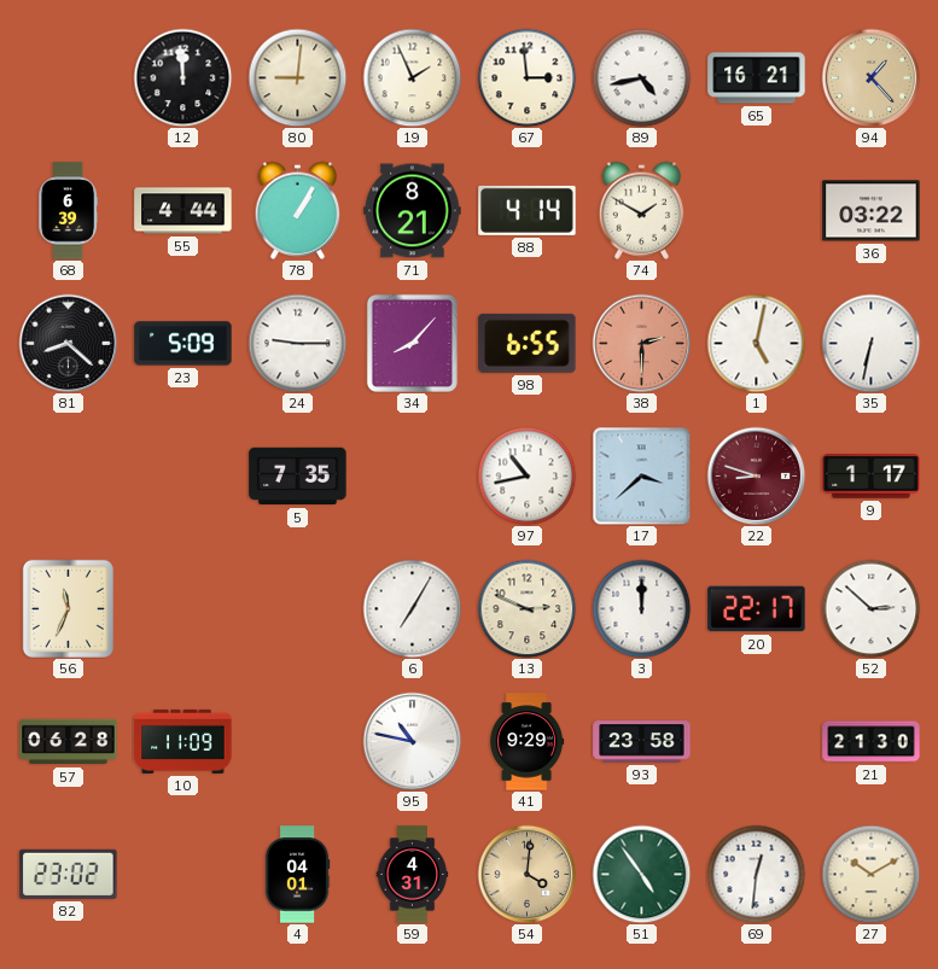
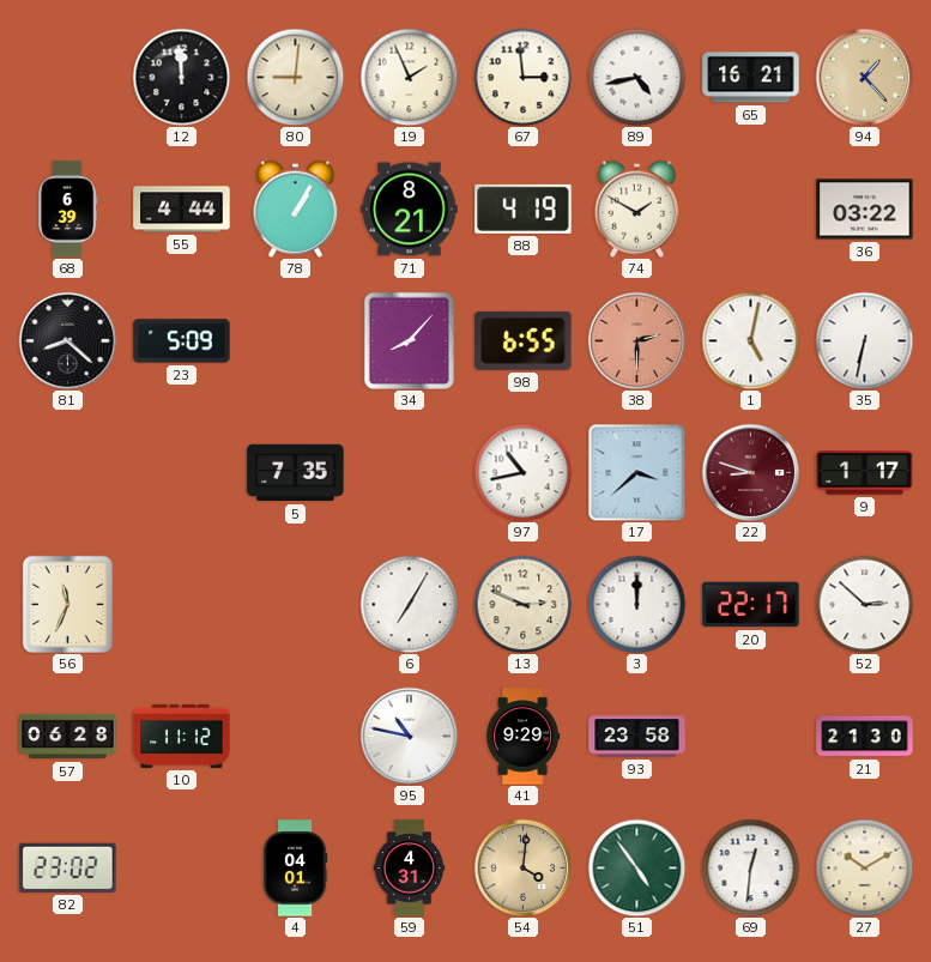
88: 4:14 -> 4:19
24: 9:15 -> none
10: 11:09 -> 11:12
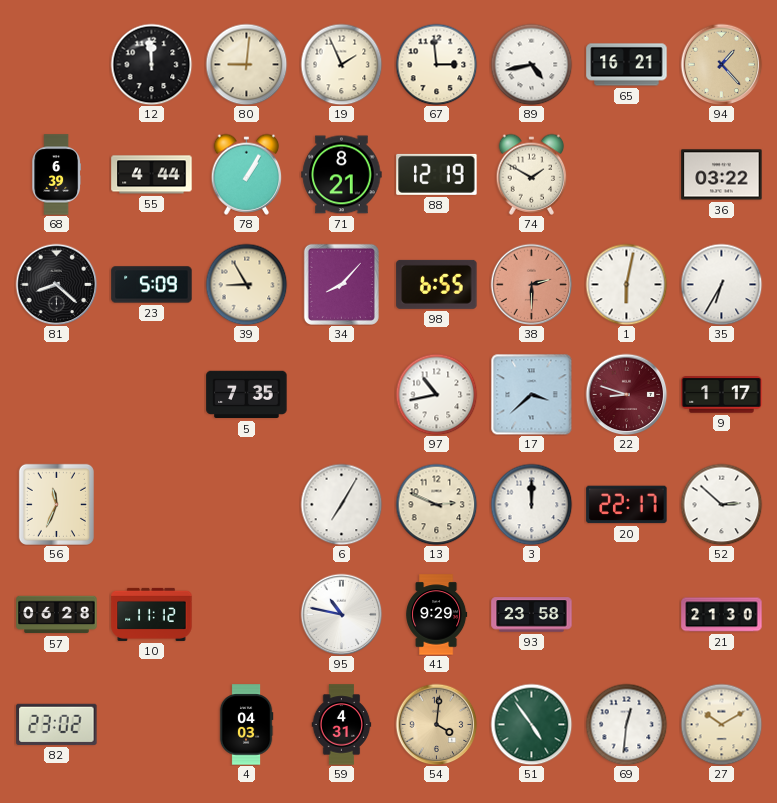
88: 4:19 -> 12:19
39: none -> 8:55
1: 5:02 -> 6:02
35: 6:32 -> 6:35
4: 04:01 -> 04:03
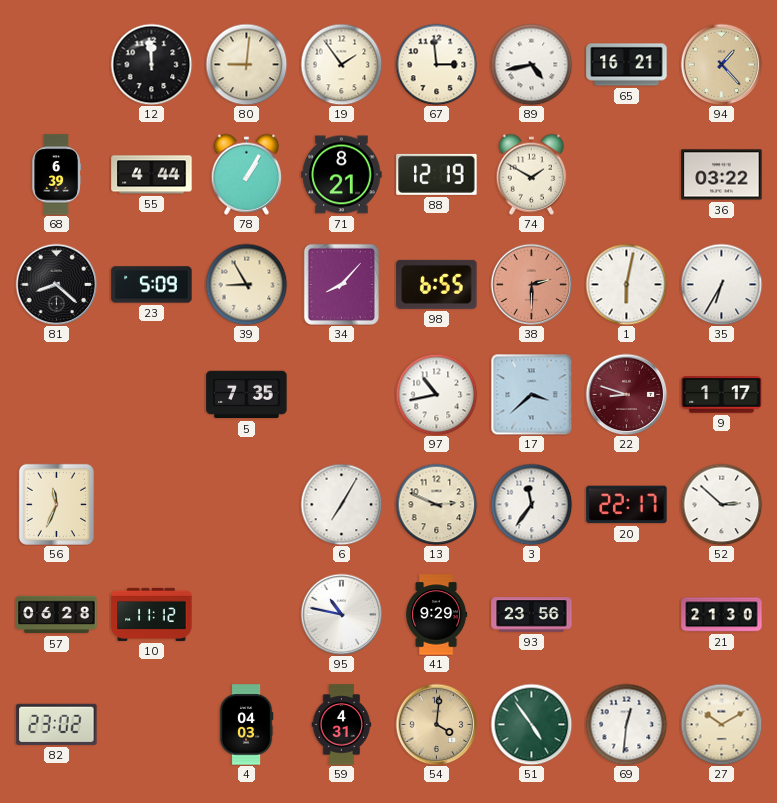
19: 1:56 -> 1:54
3: 12:00 -> 11:36
93: 23:58 -> 23:56
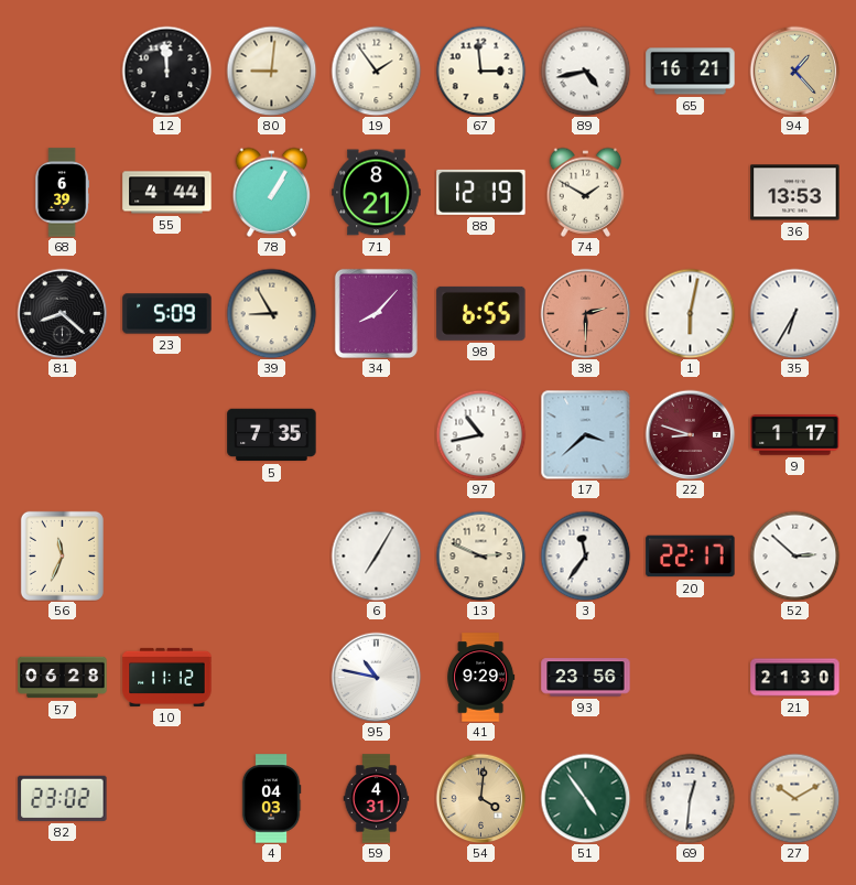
36: 03:22 -> 13:53
